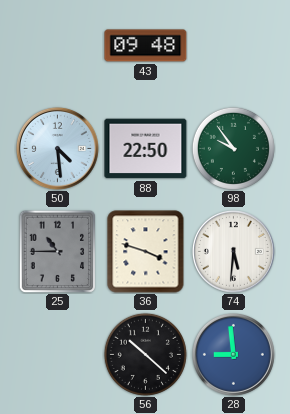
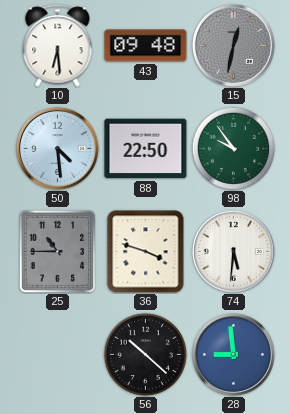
10: none -> 6:29
15: none -> 12:32
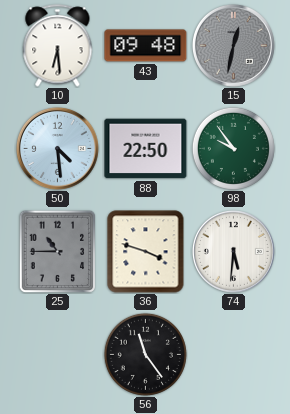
56: 10:22 -> 11:24
28: 8:59 -> none
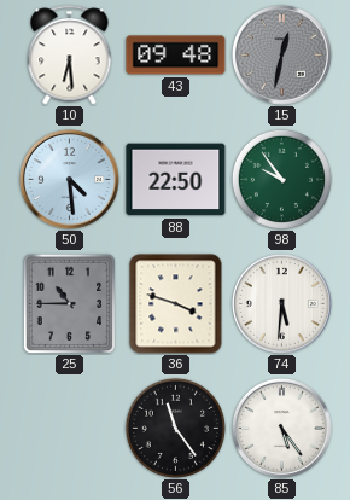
85: none -> 5:24
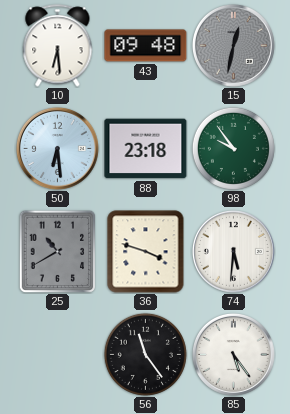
50: 4:29 -> 6:29
88: 22:50 -> 23:18
25: 10:45 -> 10:40
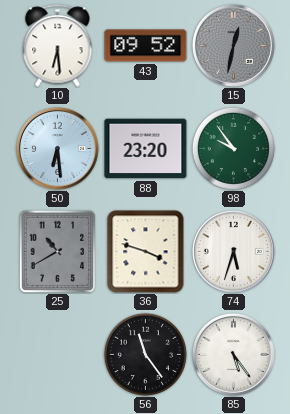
43: 09:48 -> 09:52
88: 23:18 -> 23:20
74: 5:31 -> 5:33
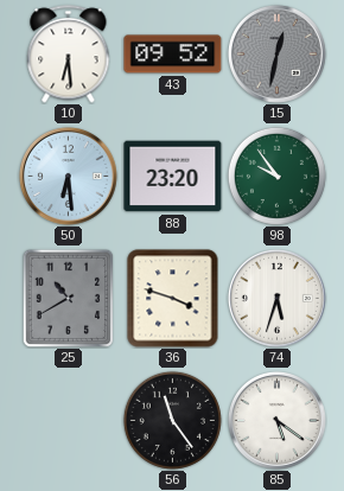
85: 5:24 -> 5:21
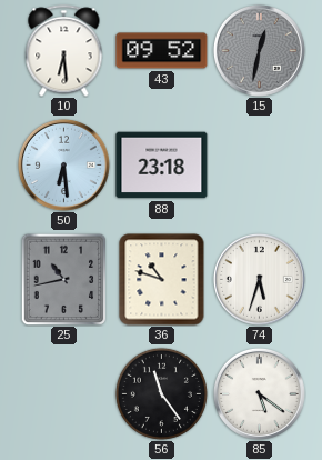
88: 23:20 -> 23:18
98: 9:54 -> none
25: 10:40 -> 10:43
36: 3:48 -> 10:48
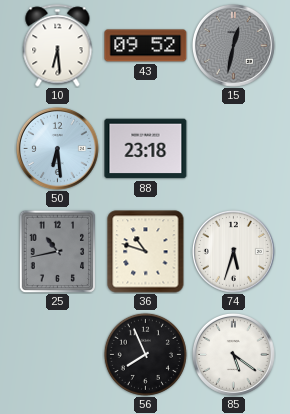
56: 11:24 -> 7:56
